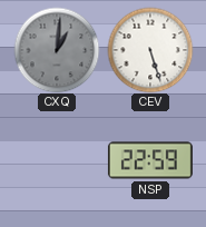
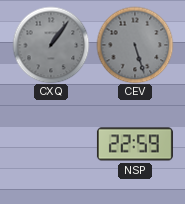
CXQ: 1:01 -> 1:06
CEV dial: white -> grey
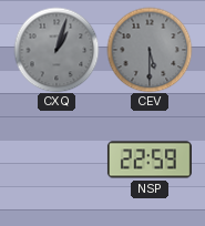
CXQ: 1:06 -> 1:03
CEV: 5:27 -> 5:30
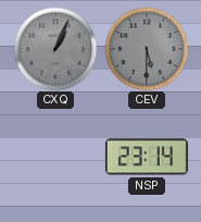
CXQ: 1:03 -> 1:04
NSP: 22:59 -> 23:14
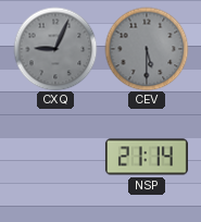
CXQ: 1:04 -> 9:04
NSP: 23:14 -> 21:14
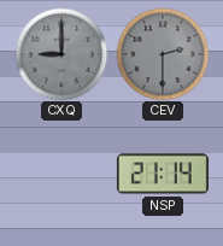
CXQ: 9:04 -> 9:00
CEV: 5:30 -> 2:30
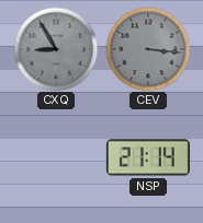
CXQ: 9:00 -> 8:55
CEV: 2:30 -> 3:16
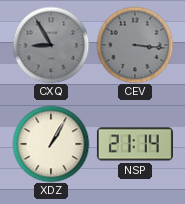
XDZ: none -> 1:05
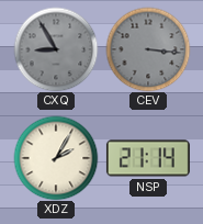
XDZ: 1:05 -> 2:05
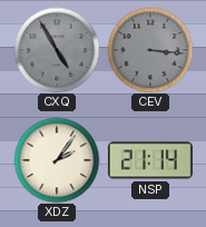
CXQ: 8:55 -> 4:55
XDZ: 2:05 -> 2:06
